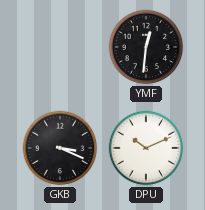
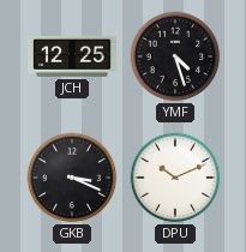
JCH: none -> 12:25
YMF: 12:31 -> 4:27
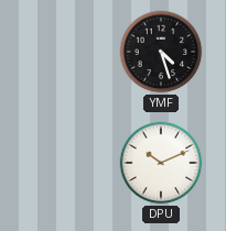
JCH: 12:25 -> none
GKB: 3:19 -> none
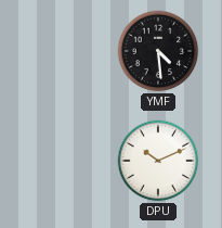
YMF: 4:27 -> 4:29
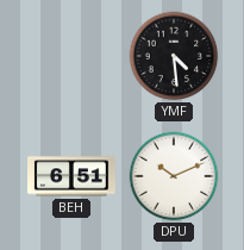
BEH: none -> 6:51
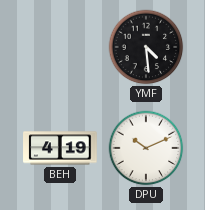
BEH: 6:51 -> 4:19
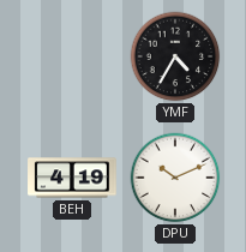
YMF: 4:29 -> 4:35
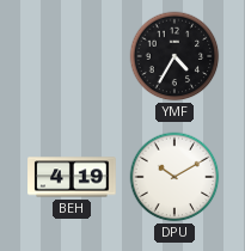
DPU: 10:11 -> 10:10
